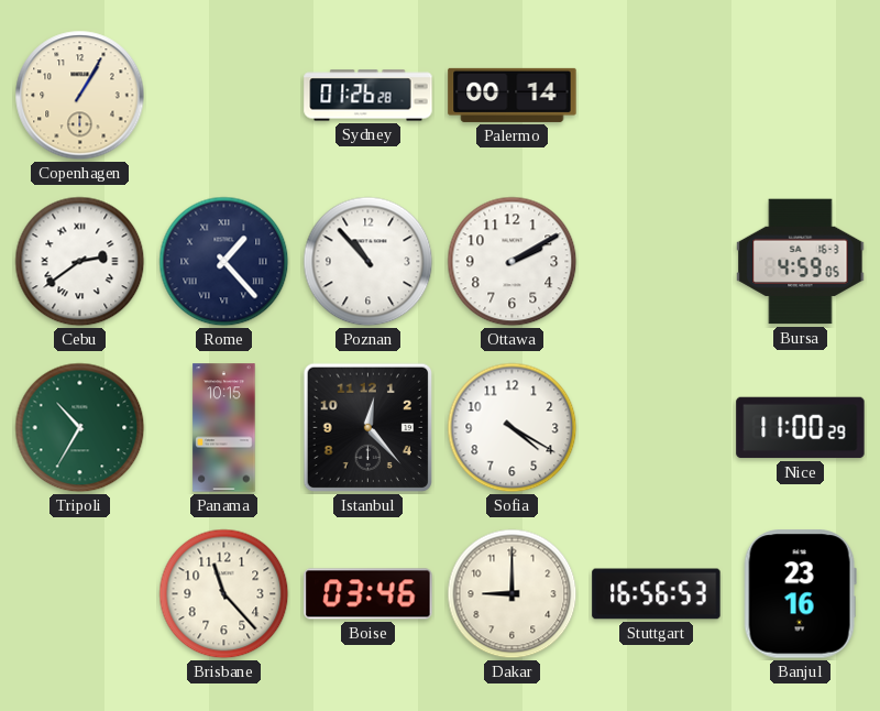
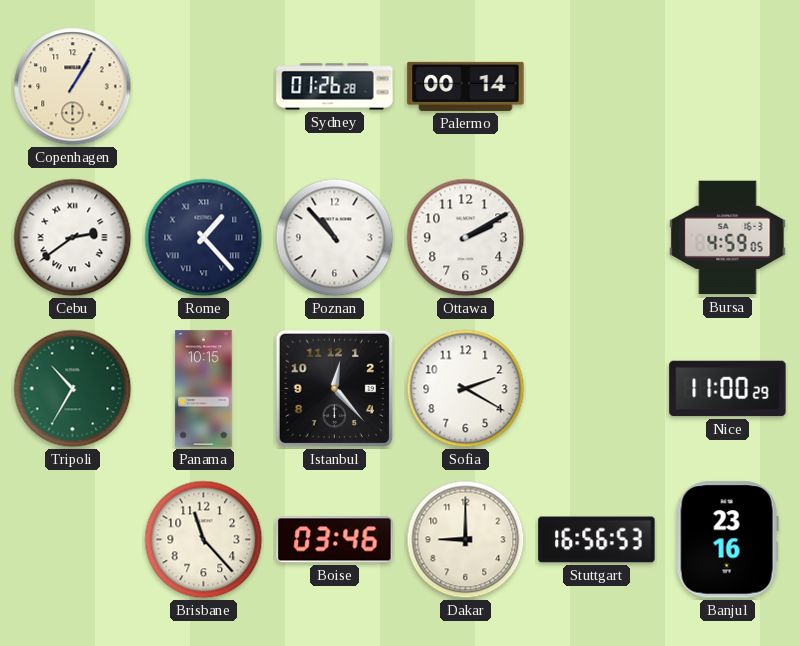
Sofia: 4:20 -> 2:20
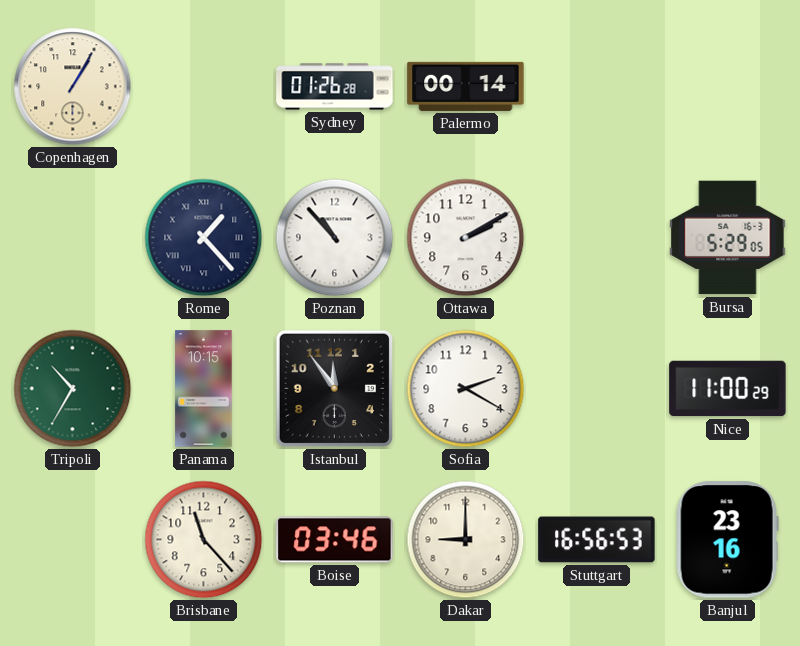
Cebu: 2:39 -> none
Bursa: 4:59 -> 5:29
Istanbul: 12:23 -> 11:54
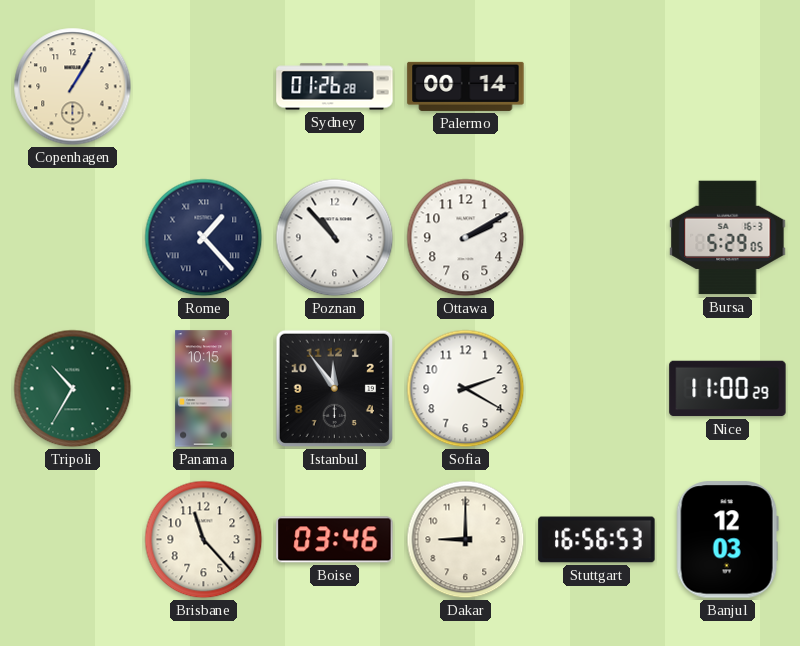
Banjul: 23:16 -> 12:03
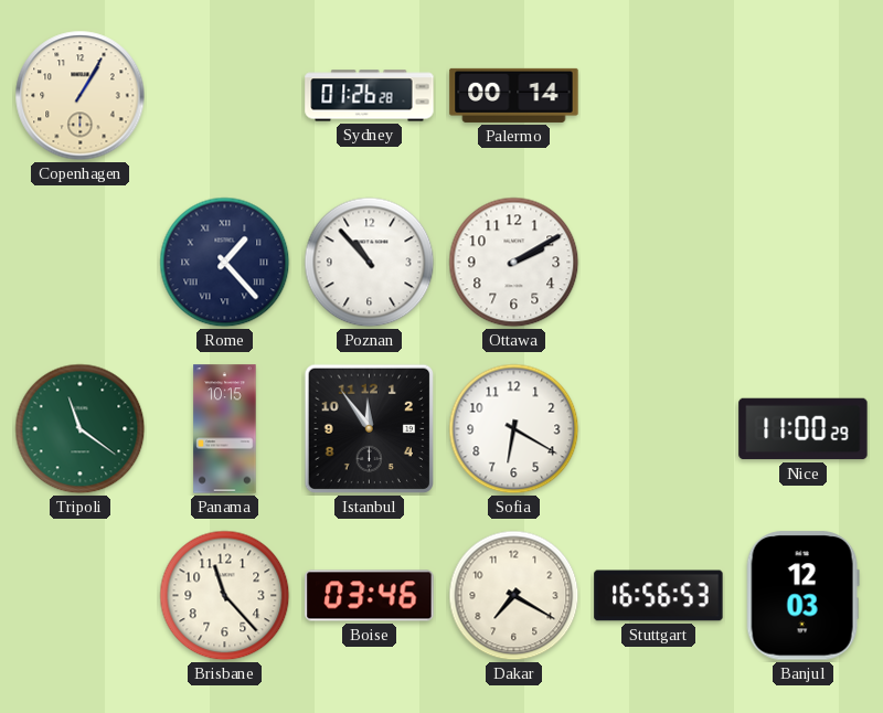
Bursa: 5:29 -> none
Tripoli: 10:35 -> 11:21
Sofia: 2:20 -> 6:20
Dakar: 9:00 -> 7:20
